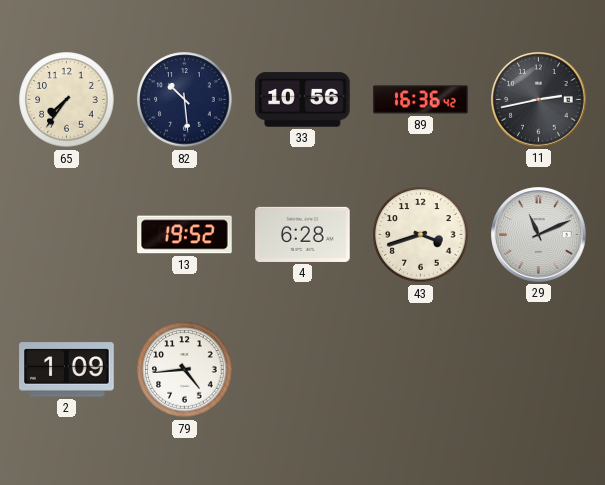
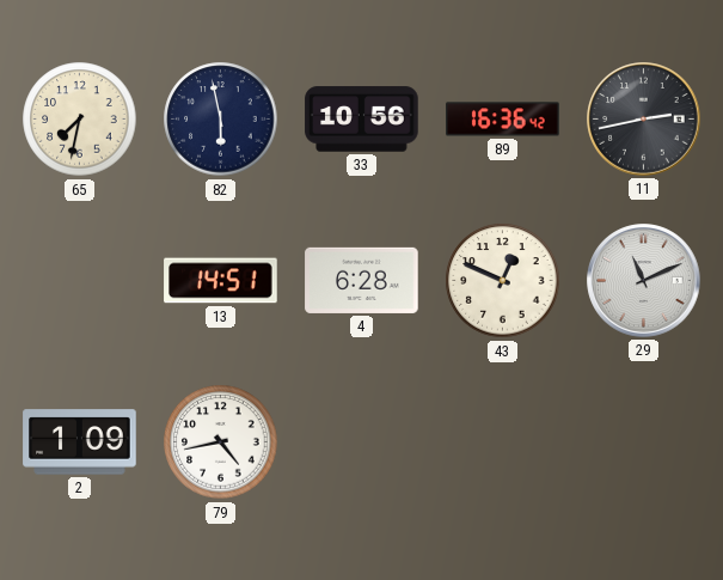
65: 7:36 -> 7:32
82: 10:29 -> 5:58
13: 19:52 -> 14:51
43: 3:42 -> 12:49
79: 4:44 -> 4:43
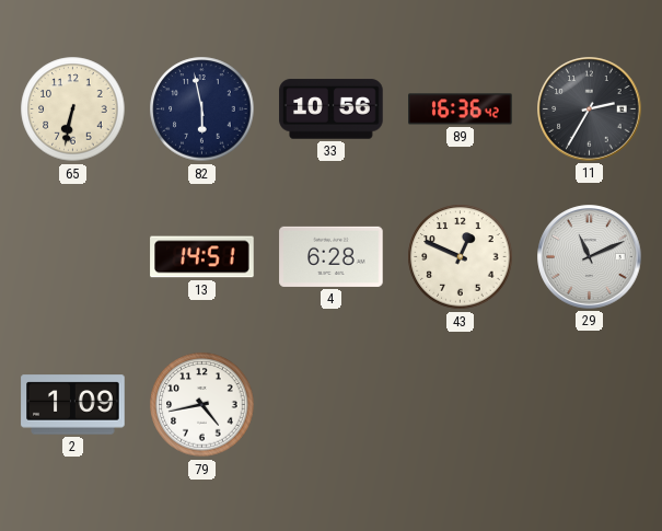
65: 7:32 -> 6:32
11: 2:43 -> 2:35
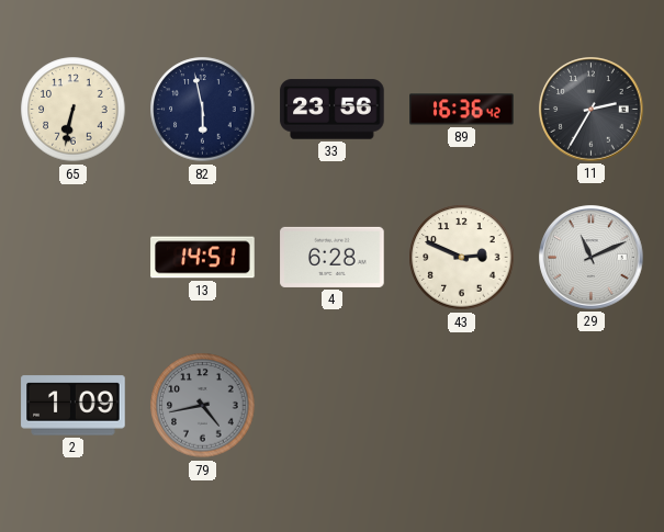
33: 10:56 -> 23:56
43: 12:49 -> 2:49
79 dial: white -> grey
